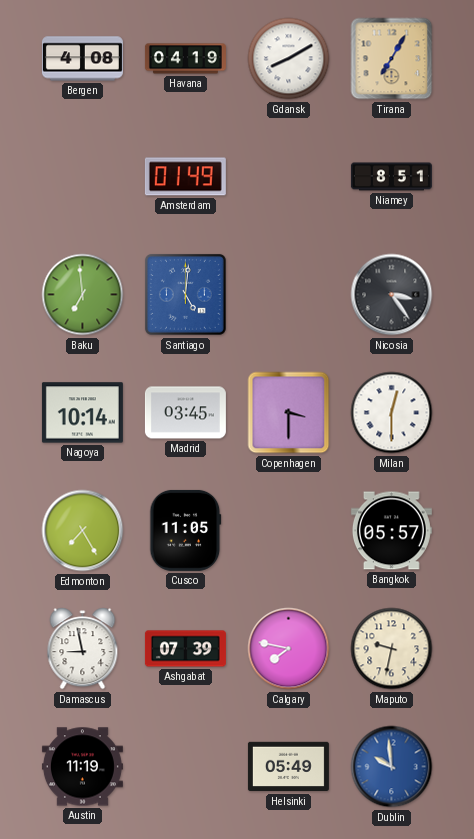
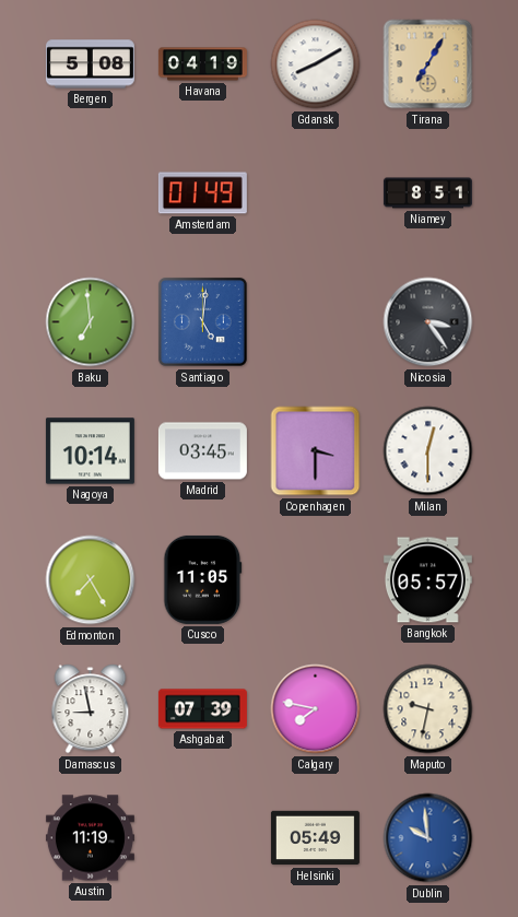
Bergen: 4:08 -> 5:08
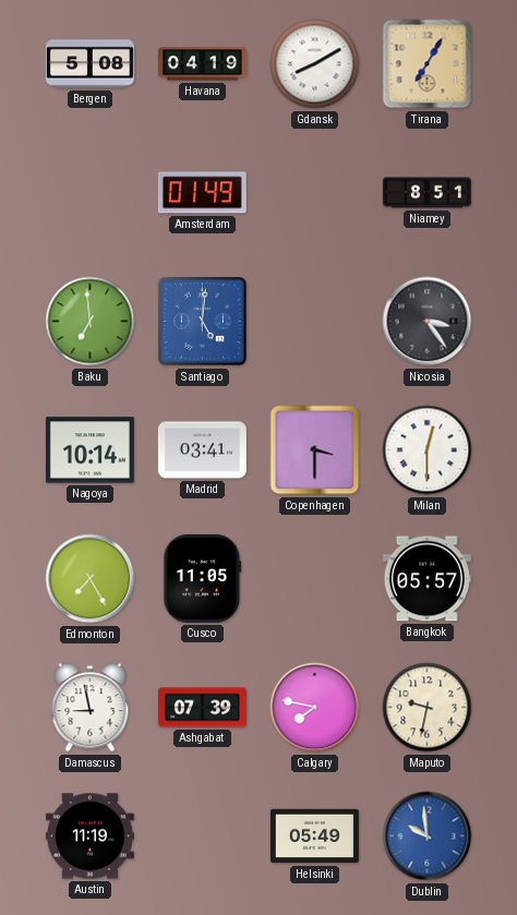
Madrid: 03:45 -> 03:41
